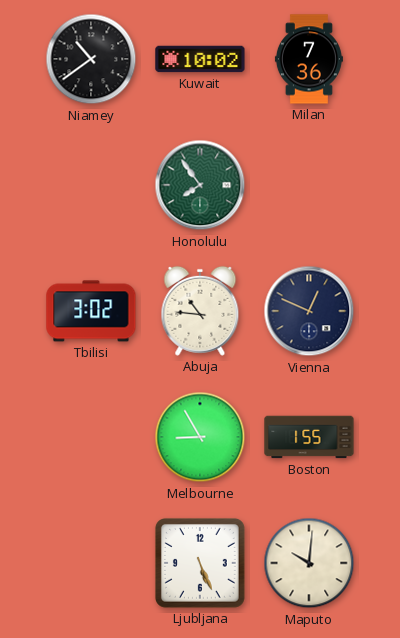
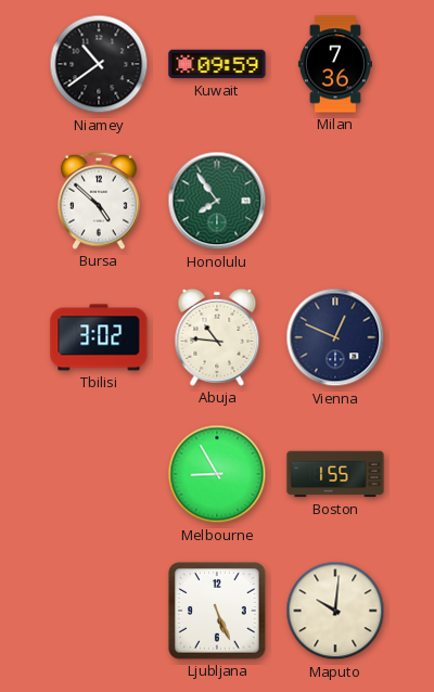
Kuwait: 10:02 -> 09:59
Bursa: none -> 4:52
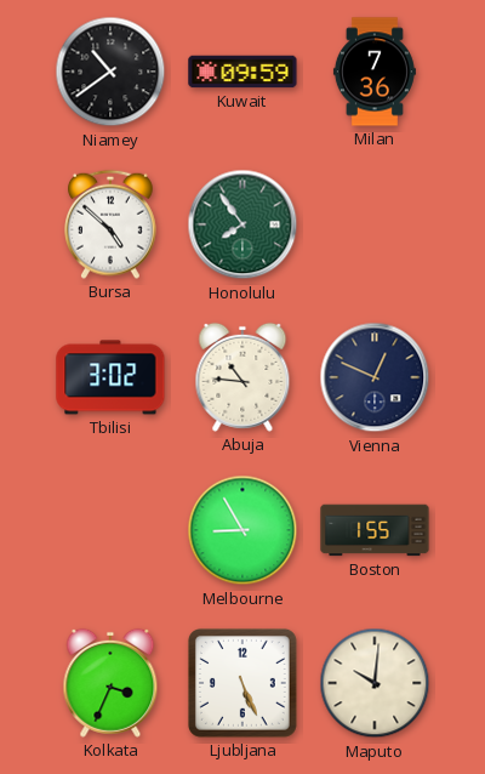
Kolkata: none -> 3:34
